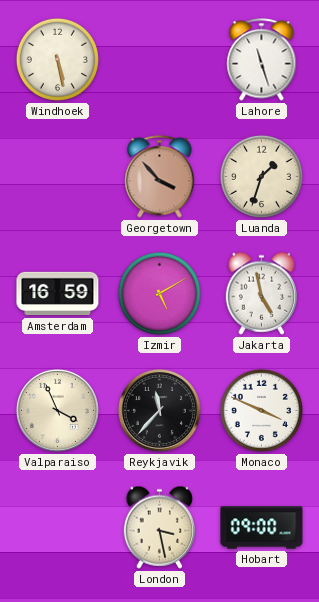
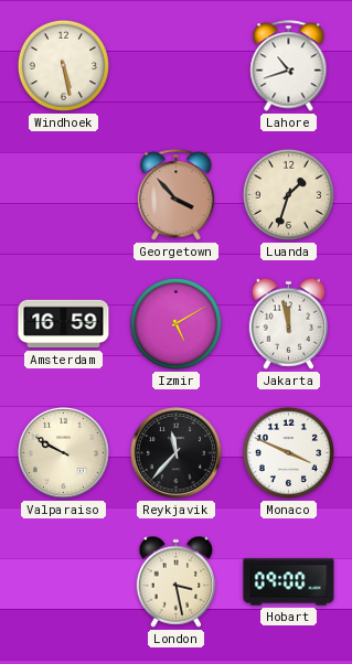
Lahore: 11:27 -> 10:42
Jakarta: 4:58 -> 11:58
Valparaiso: 3:56 -> 9:50
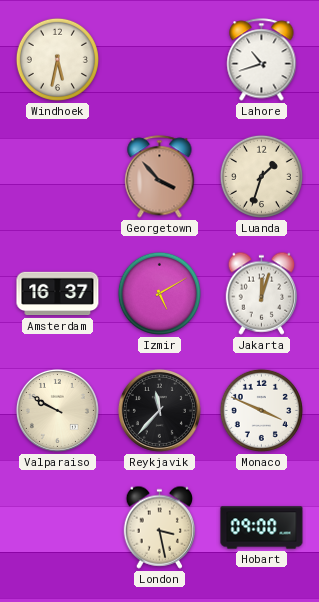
Windhoek: 5:28 -> 5:32
Amsterdam: 16:59 -> 16:37
Jakarta: 11:58 -> 12:03
